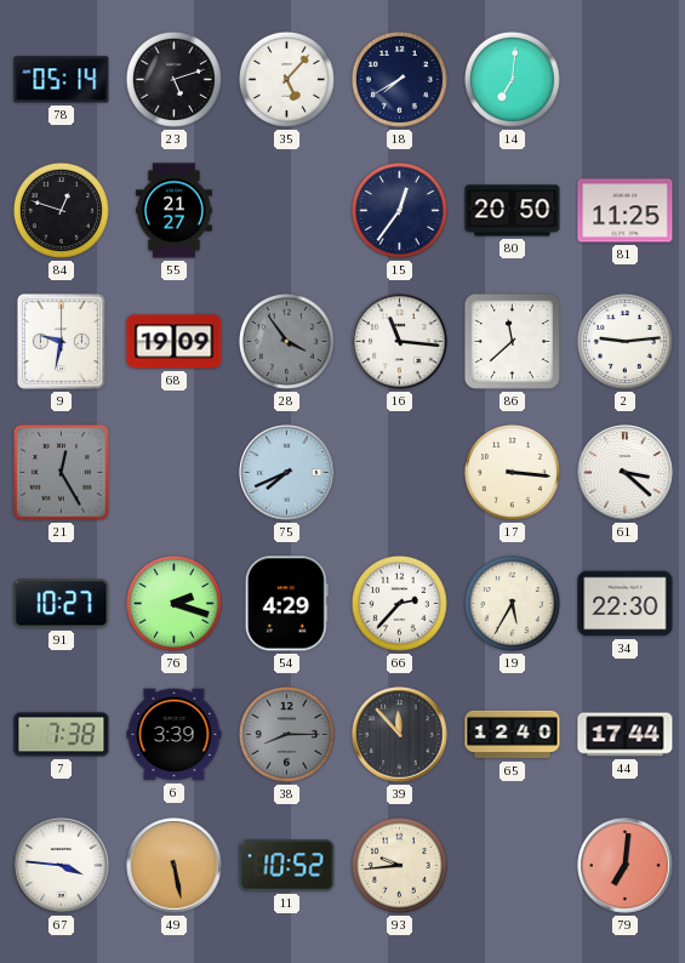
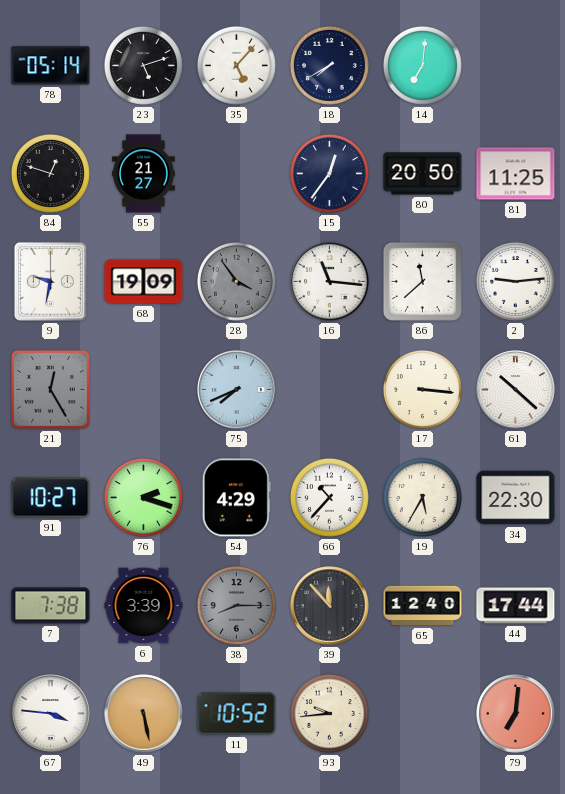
61: 3:22 -> 10:22
66: 2:37 -> 10:37
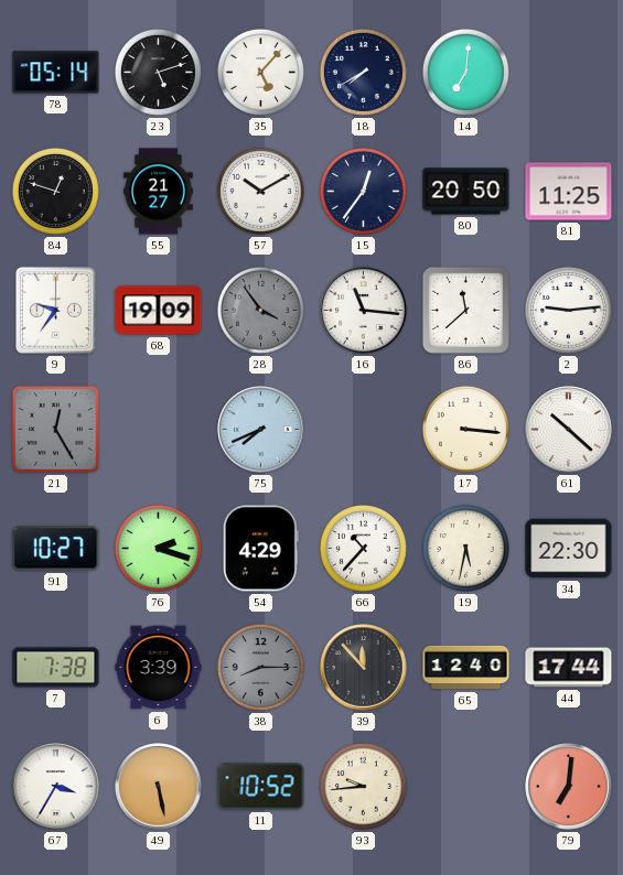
57: none -> 10:10
9: 9:32 -> 9:36
19: 5:35 -> 5:32
67: 3:46 -> 3:35
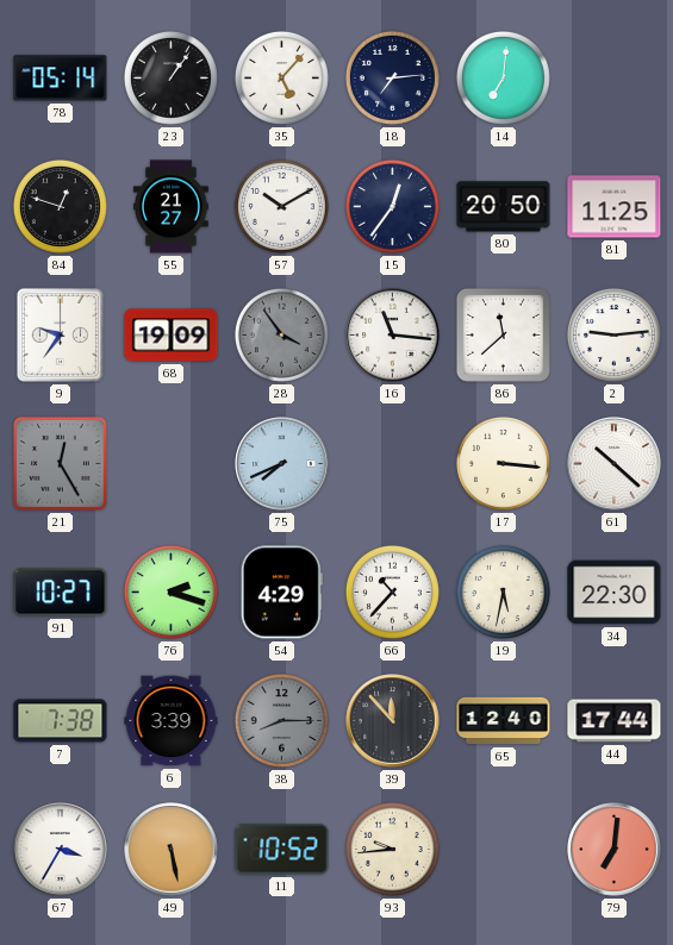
23: 5:12 -> 1:06
18: 7:40 -> 7:14
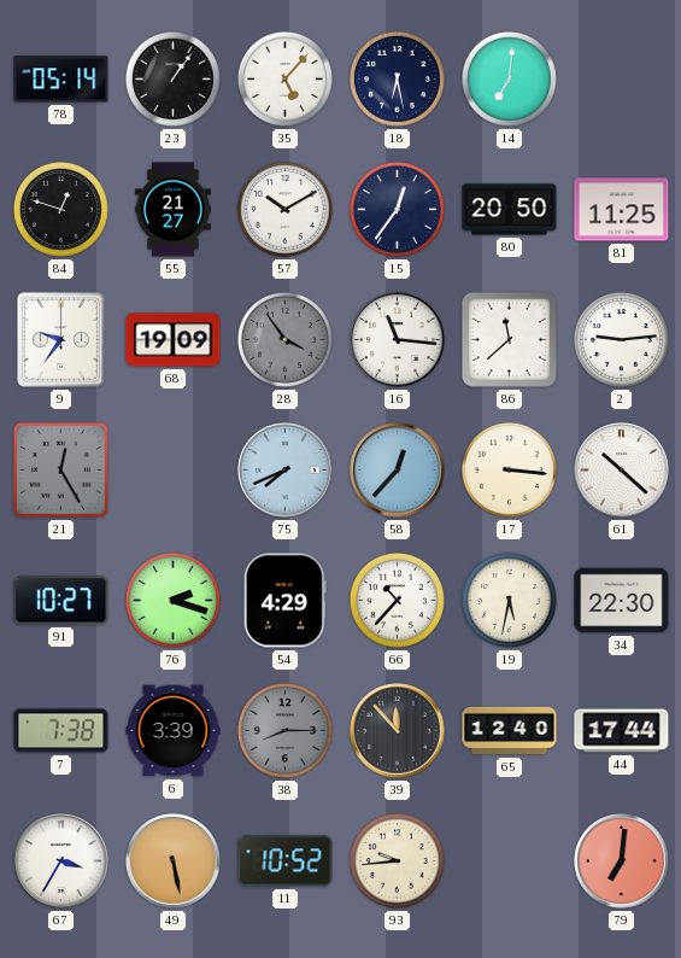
18: 7:14 -> 6:28
58: none -> 12:37
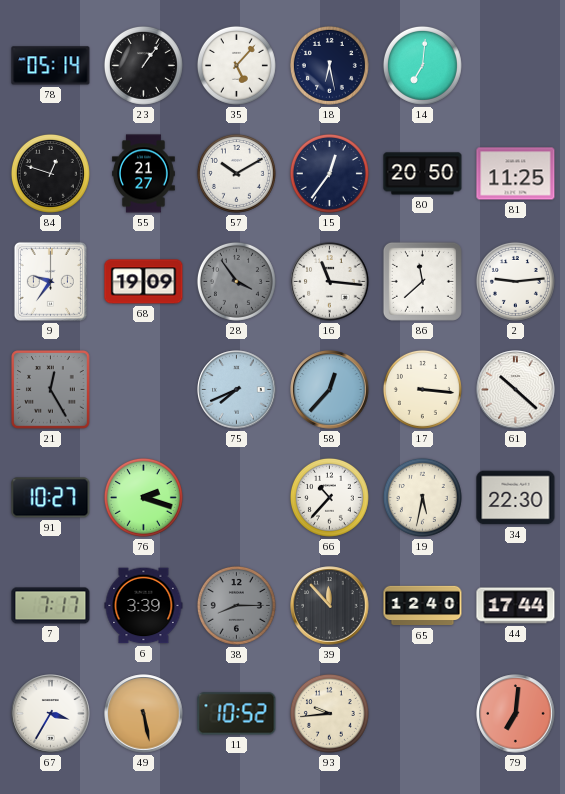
54: 4:29 -> none
7: 7:38 -> 7:17
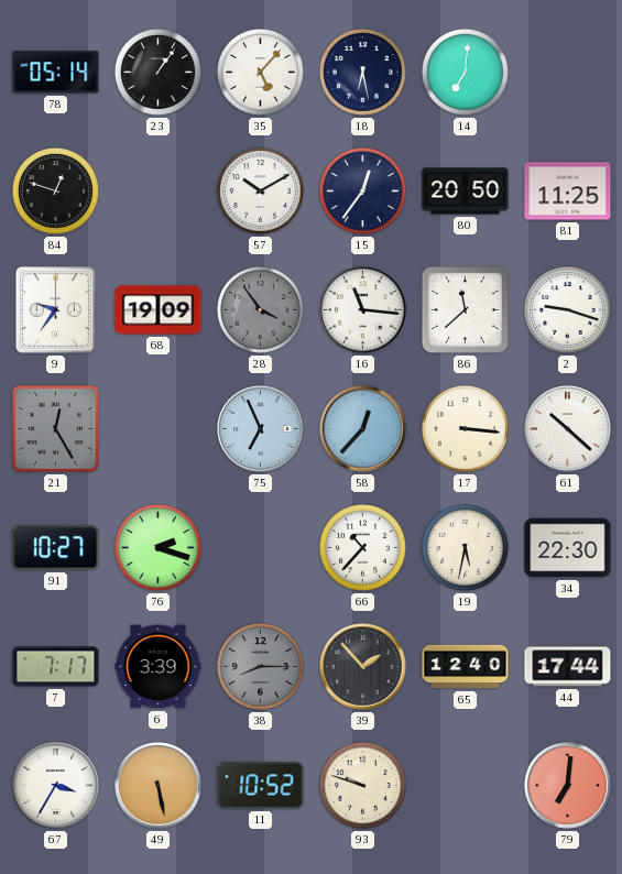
55: 21:27 -> none
2: 9:14 -> 9:18
75: 7:41 -> 6:56
39: 11:53 -> 1:53
93: 9:44 -> 9:48
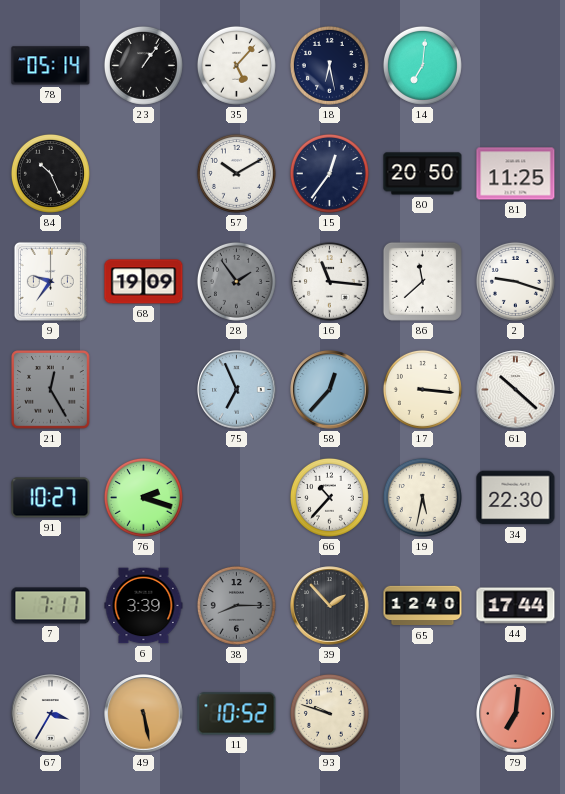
84: 12:48 -> 10:26
28: 3:54 -> 1:54
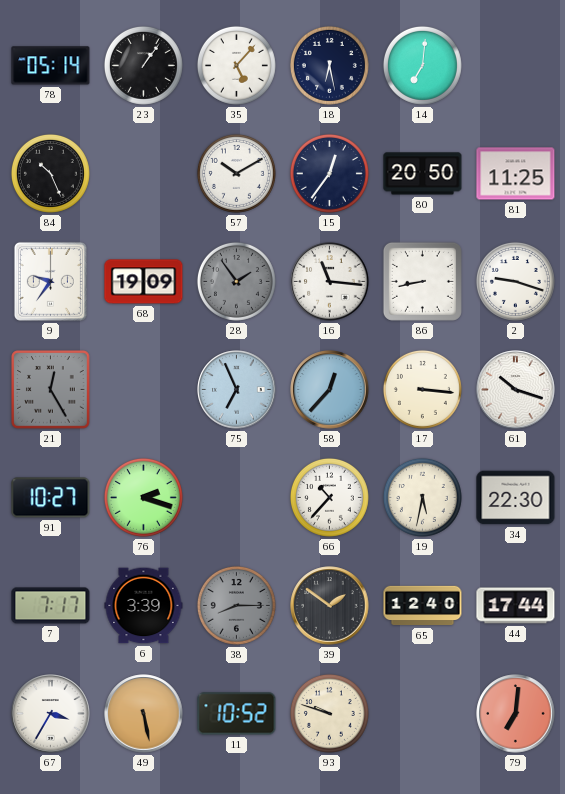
86: 11:38 -> 8:43
61: 10:22 -> 10:18
39: 1:53 -> 1:51
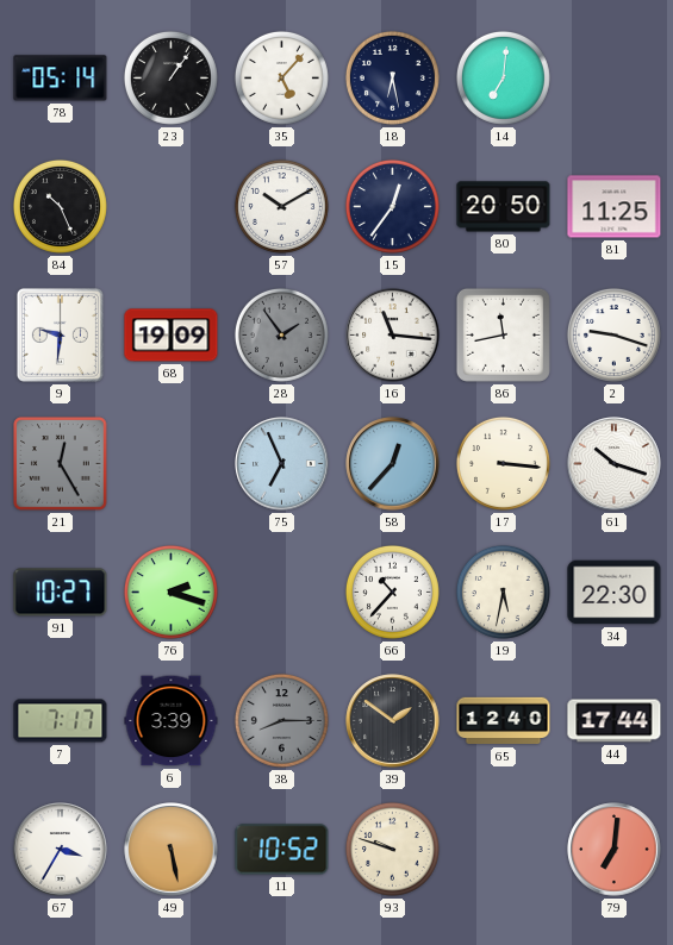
9: 9:36 -> 9:31
86: 8:43 -> 11:43
